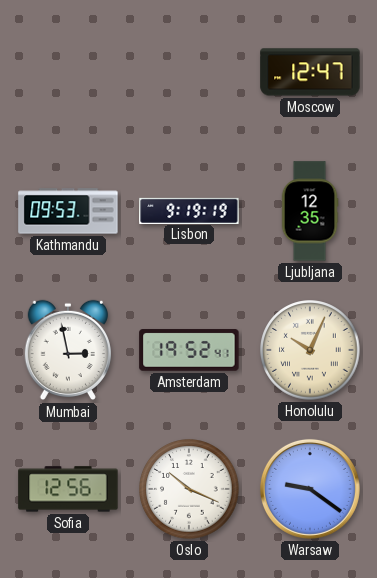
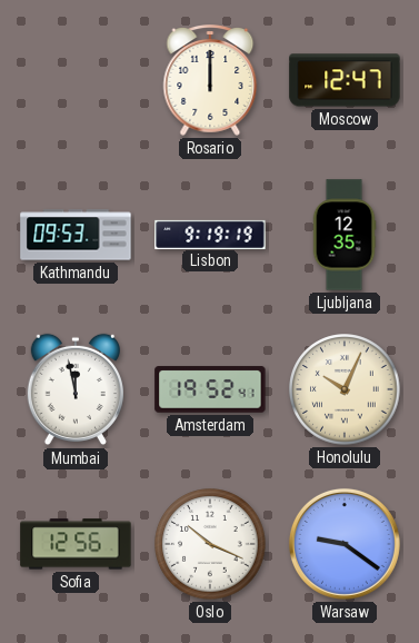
Rosario: none -> 12:00
Mumbai: 2:58 -> 11:58
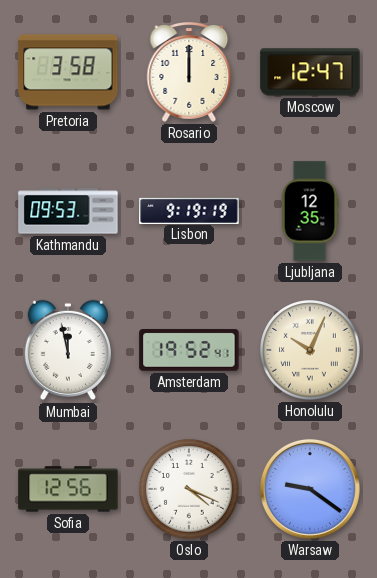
Pretoria: none -> 3:58
Oslo: 10:19 -> 4:19
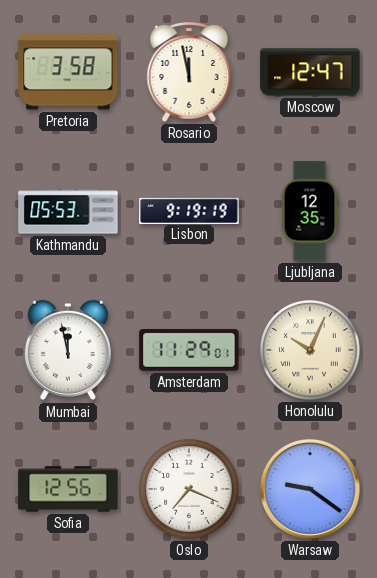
Rosario: 12:00 -> 11:58
Kathmandu: 09:53 -> 05:53
Amsterdam: 19:52 -> 11:29
Oslo: 4:19 -> 7:19
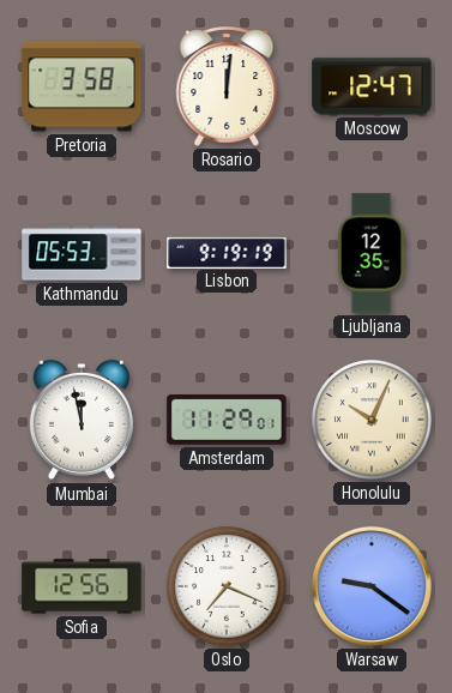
Rosario: 11:58 -> 12:01
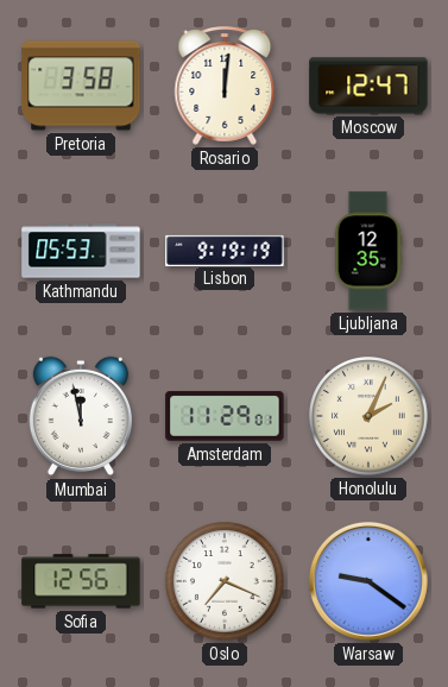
Honolulu: 10:04 -> 2:04
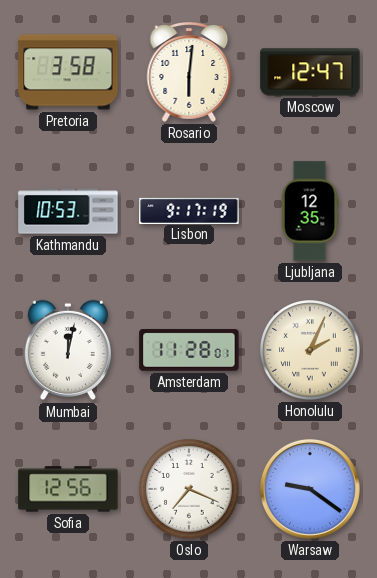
Rosario: 12:01 -> 6:01
Kathmandu: 05:53 -> 10:53
Lisbon: 9:19 -> 9:17
Mumbai: 11:58 -> 12:02
Amsterdam: 11:29 -> 11:28
